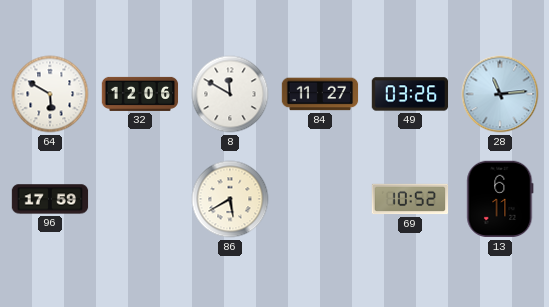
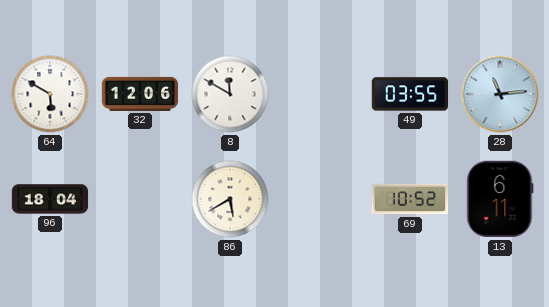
84: 11:27 -> none
49: 03:26 -> 03:55
96: 17:59 -> 18:04
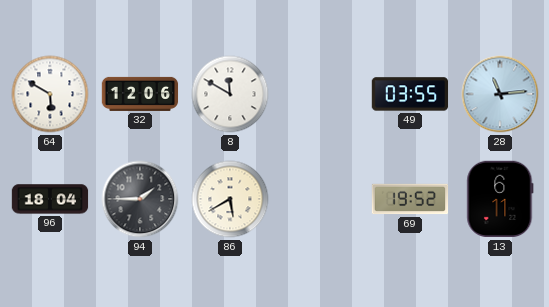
94: none -> 1:45
69: 10:52 -> 19:52
